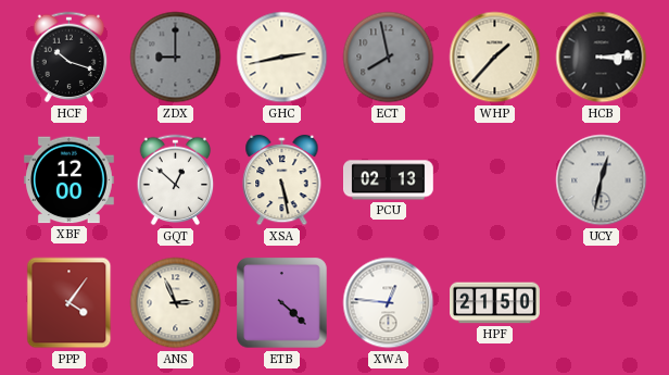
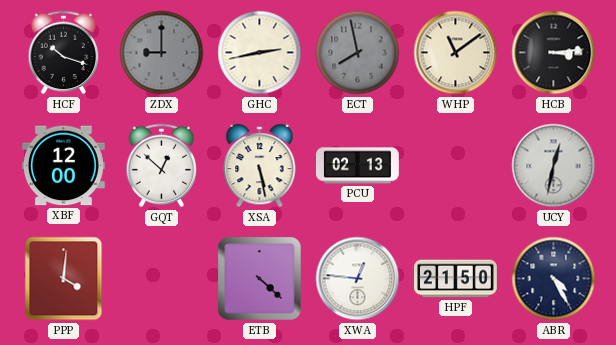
WHP: 1:37 -> 11:09
PPP: 4:06 -> 4:01
ANS: 2:56 -> none
ABR: none -> 4:25
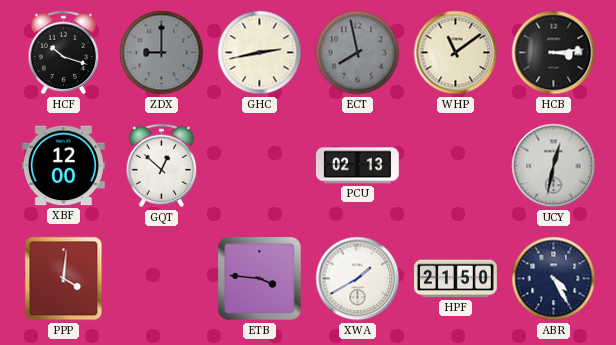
XSA: 5:28 -> none
ETB: 4:22 -> 3:46
XWA: 12:46 -> 1:40
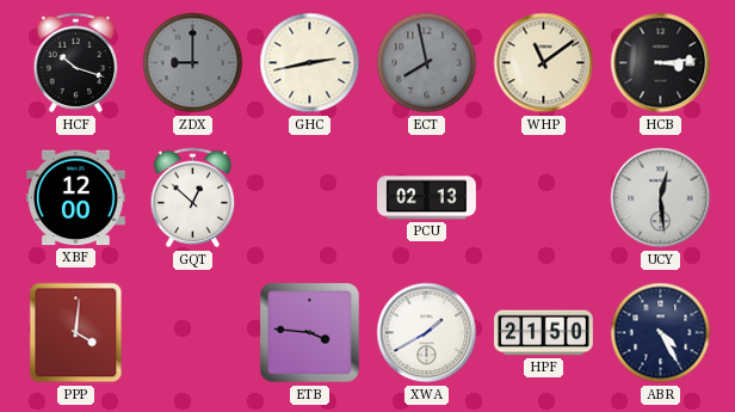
UCY: 12:32 -> 12:29
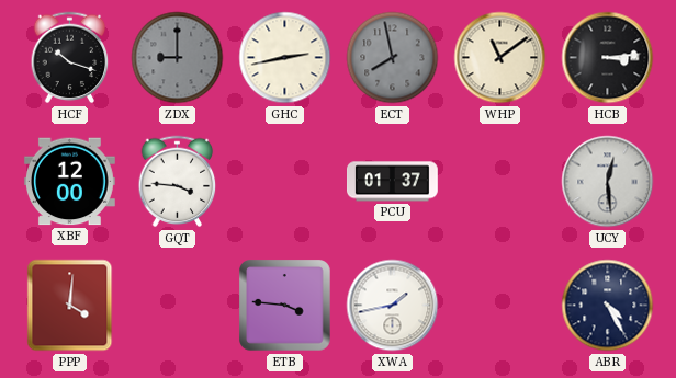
GQT: 12:52 -> 3:46
PCU: 02:13 -> 01:37
XWA: 1:40 -> 1:43
HPF: 21:50 -> none
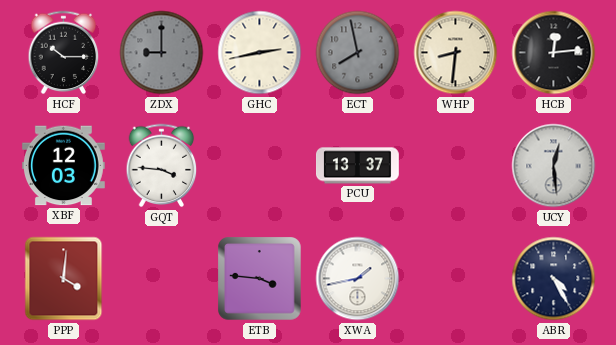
HCF: 10:18 -> 10:15
WHP: 11:09 -> 8:31
HCB: 3:14 -> 12:14
XBF: 12:00 -> 12:03
PCU: 01:37 -> 13:37
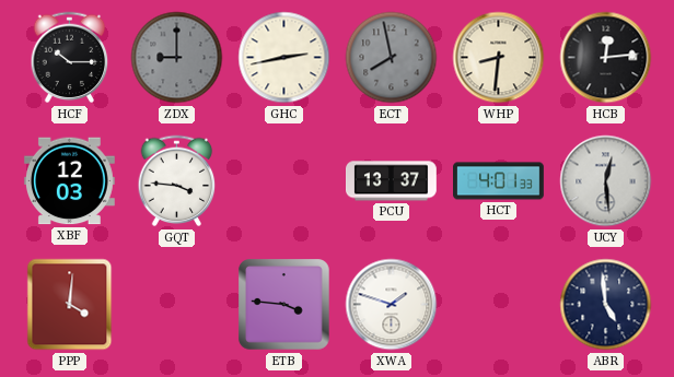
HCT: none -> 4:01
XWA: 1:43 -> 1:48
ABR: 4:25 -> 4:59
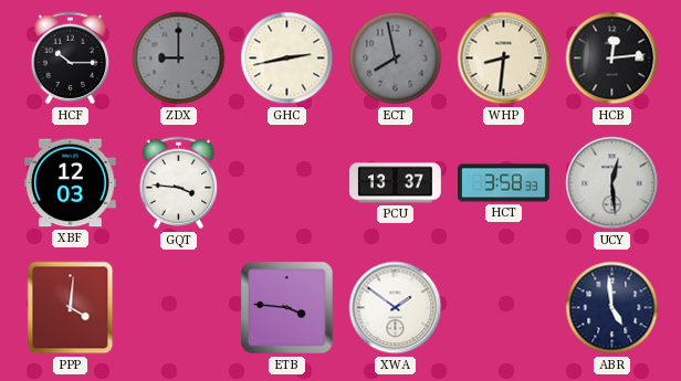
HCT: 4:01 -> 3:58
XWA: 1:48 -> 1:51
